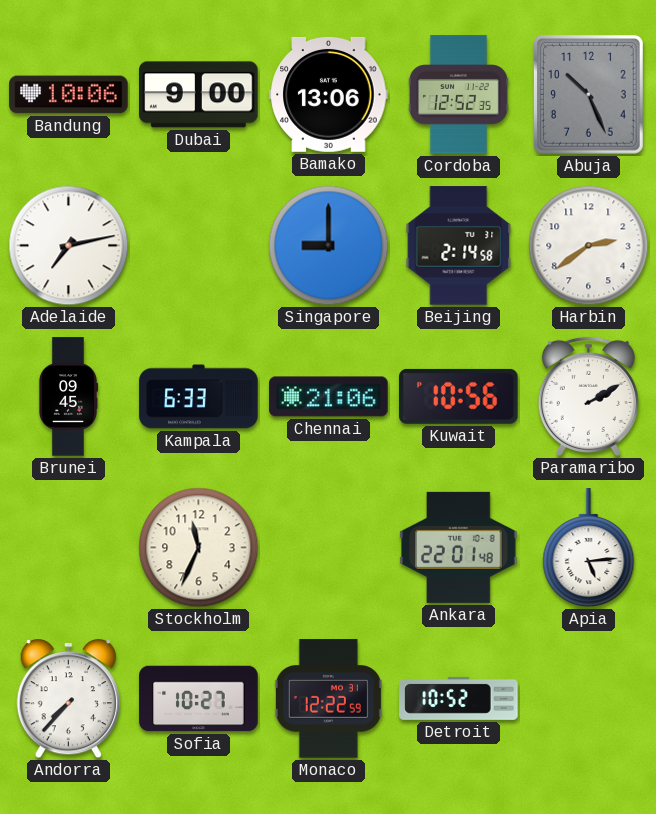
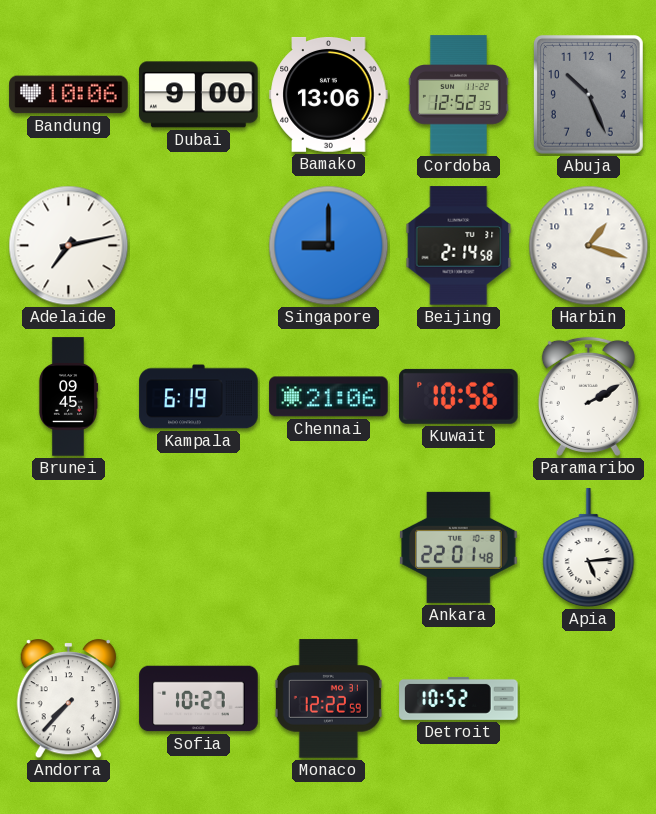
Harbin: 2:39 -> 1:18
Kampala: 6:33 -> 6:19
Stockholm: 11:34 -> none
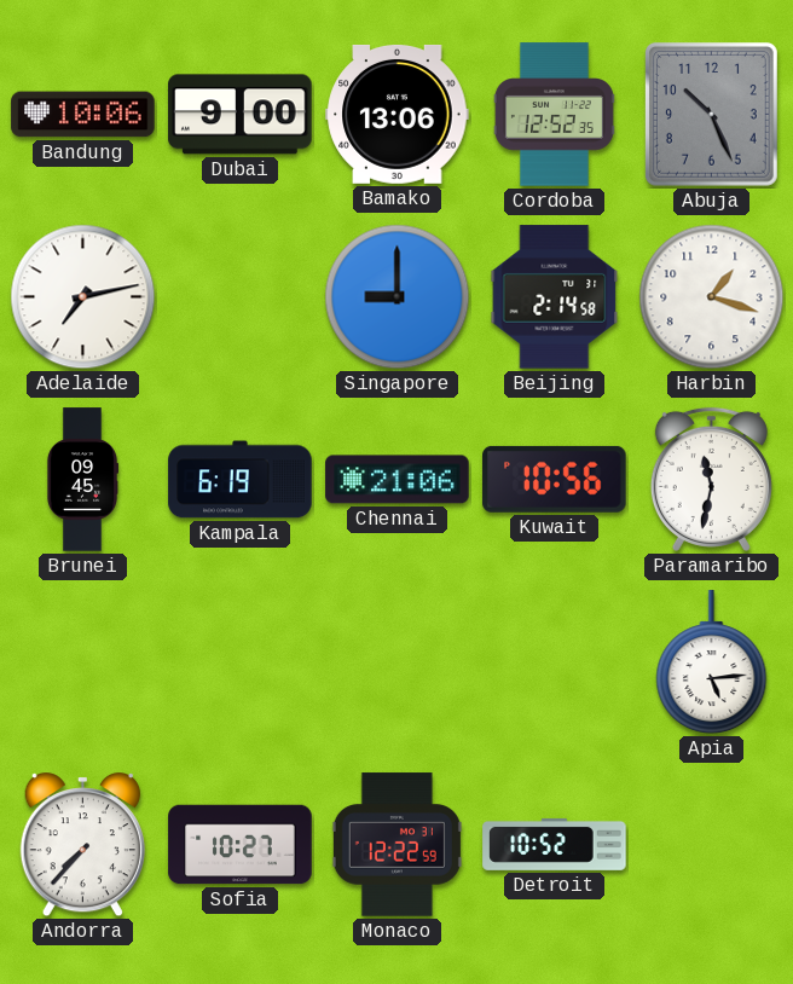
Paramaribo: 2:10 -> 11:32
Ankara: 22:01 -> none
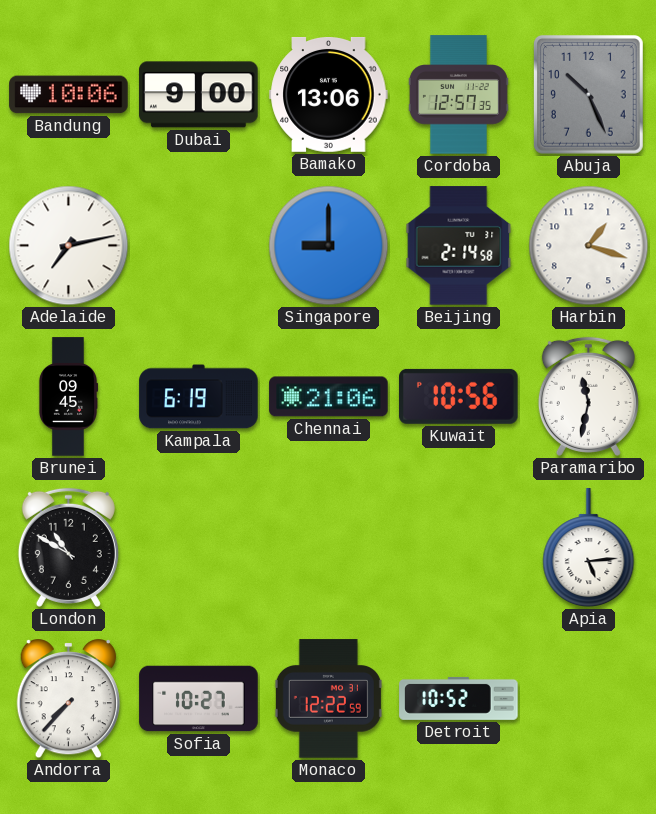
Cordoba: 12:52 -> 12:57
London: none -> 10:50
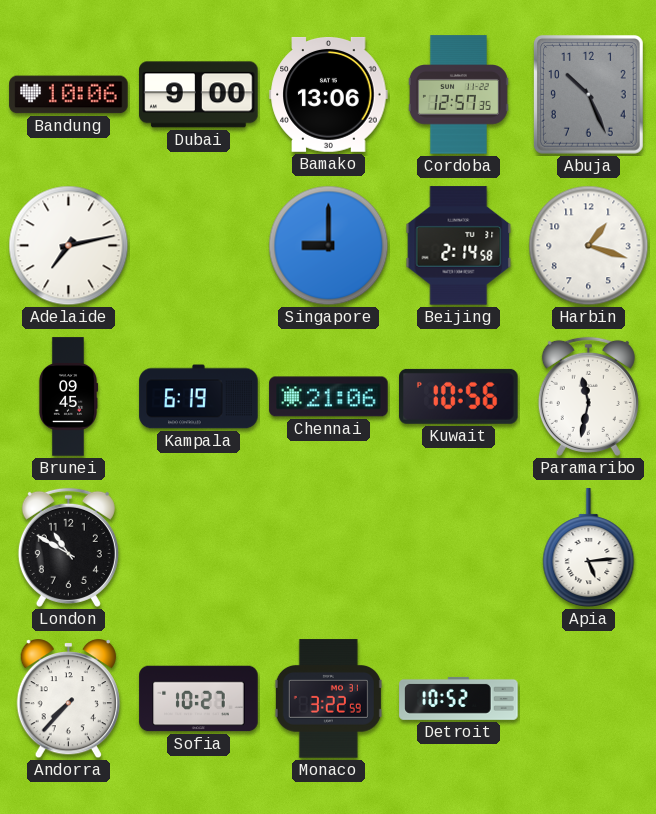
Monaco: 12:22 -> 3:22
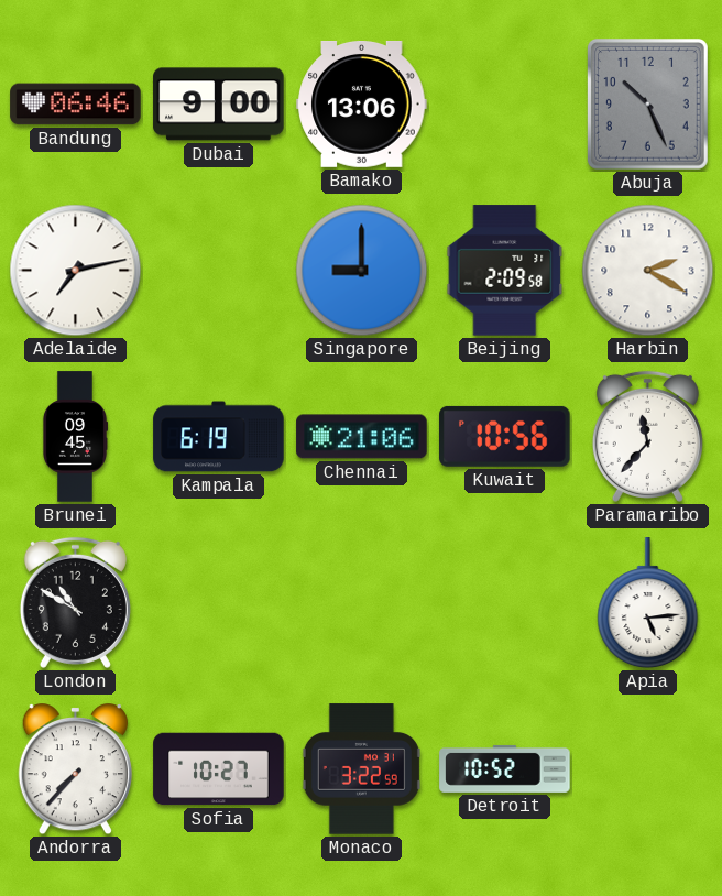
Bandung: 10:06 -> 06:46
Cordoba: 12:57 -> none
Beijing: 2:14 -> 2:09
Harbin: 1:18 -> 2:20
Paramaribo: 11:32 -> 11:37
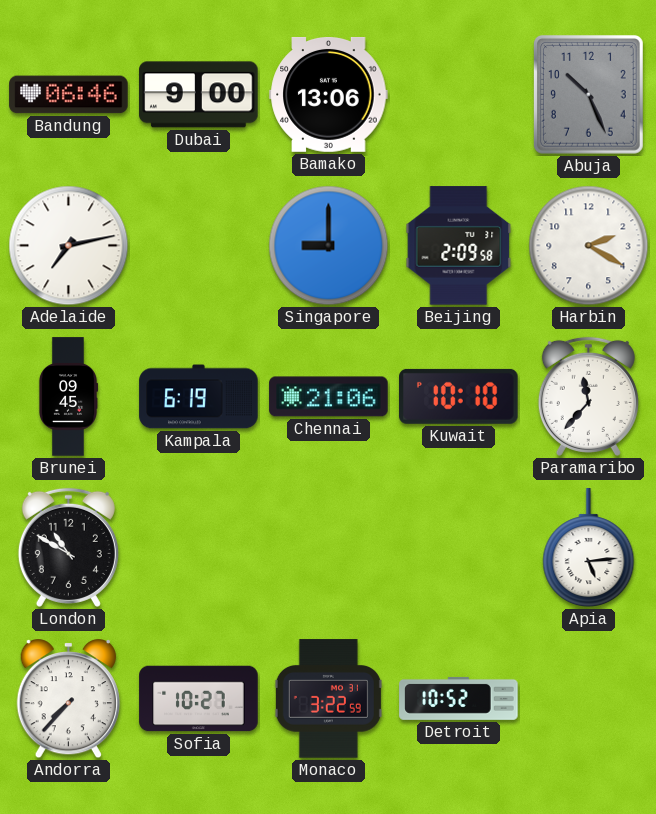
Kuwait: 10:56 -> 10:10
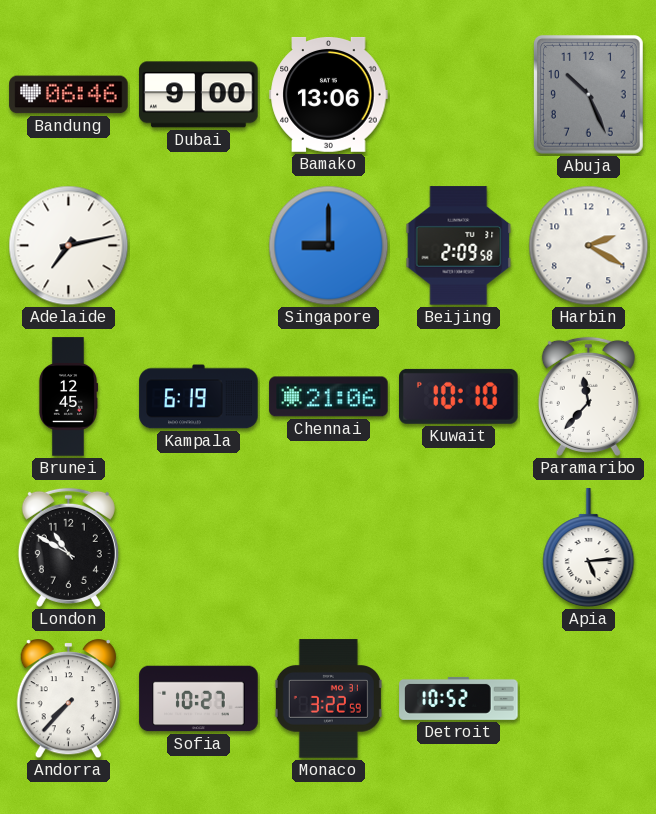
Brunei: 09:45 -> 12:45
